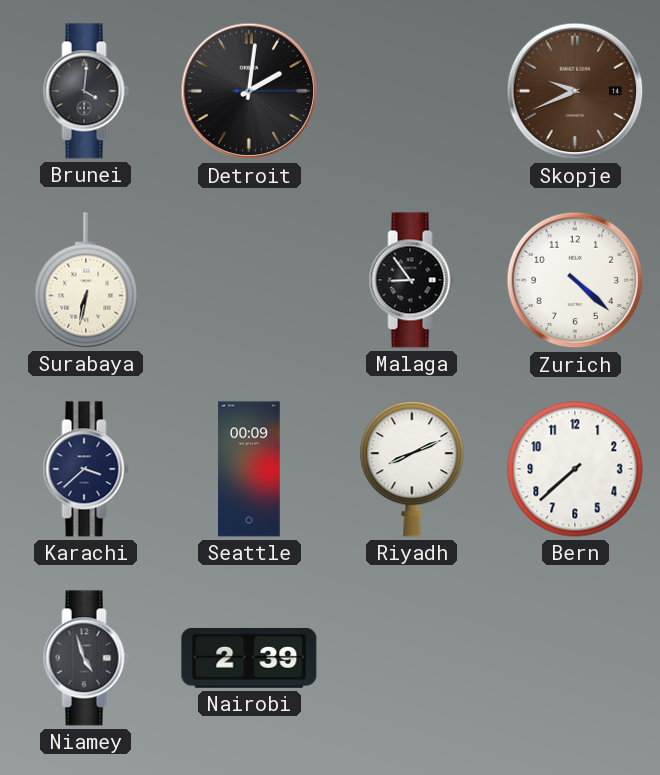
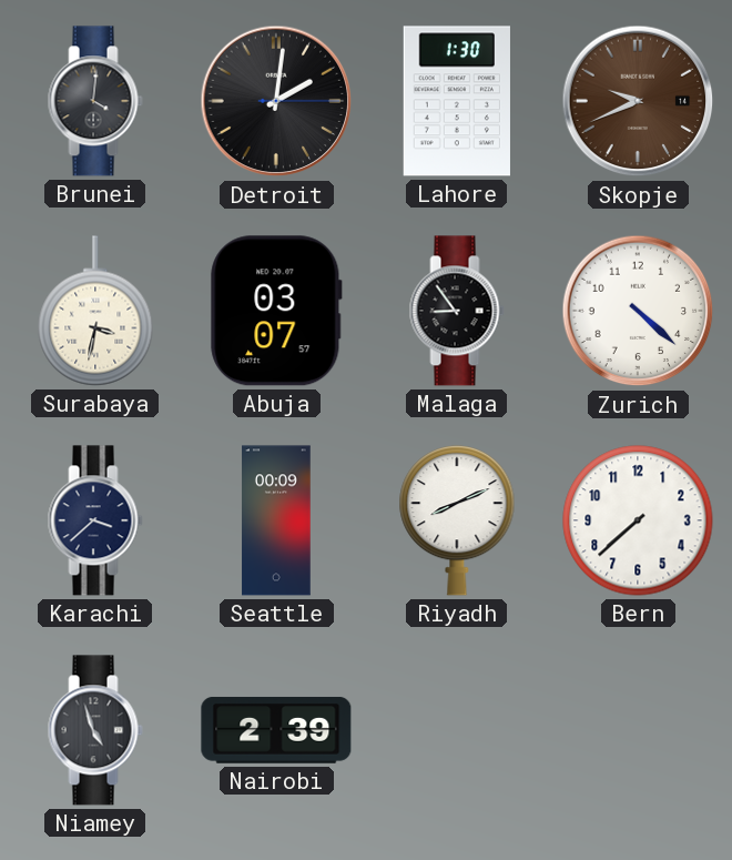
Lahore: none -> 1:30
Surabaya: 6:32 -> 3:32
Abuja: none -> 03:07
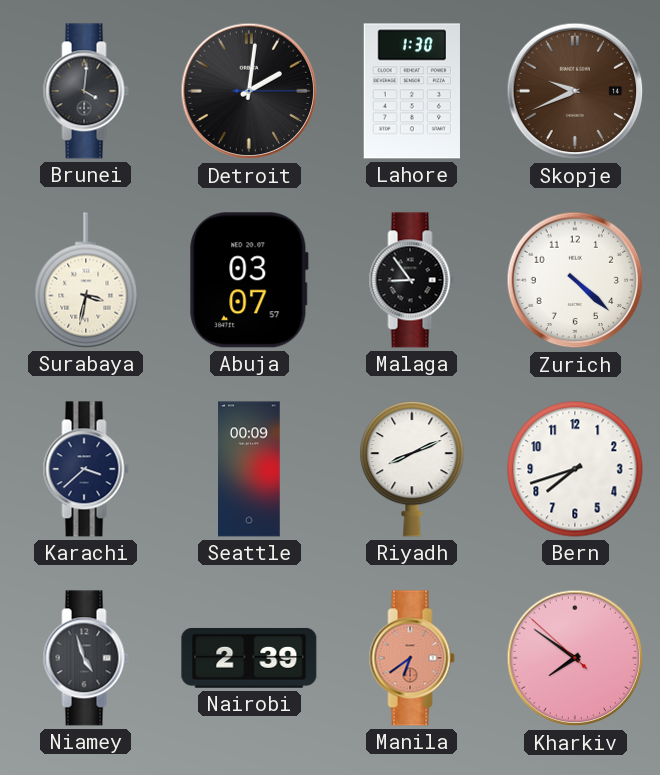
Bern: 7:38 -> 7:42
Manila: none -> 6:39
Kharkiv: none -> 7:50
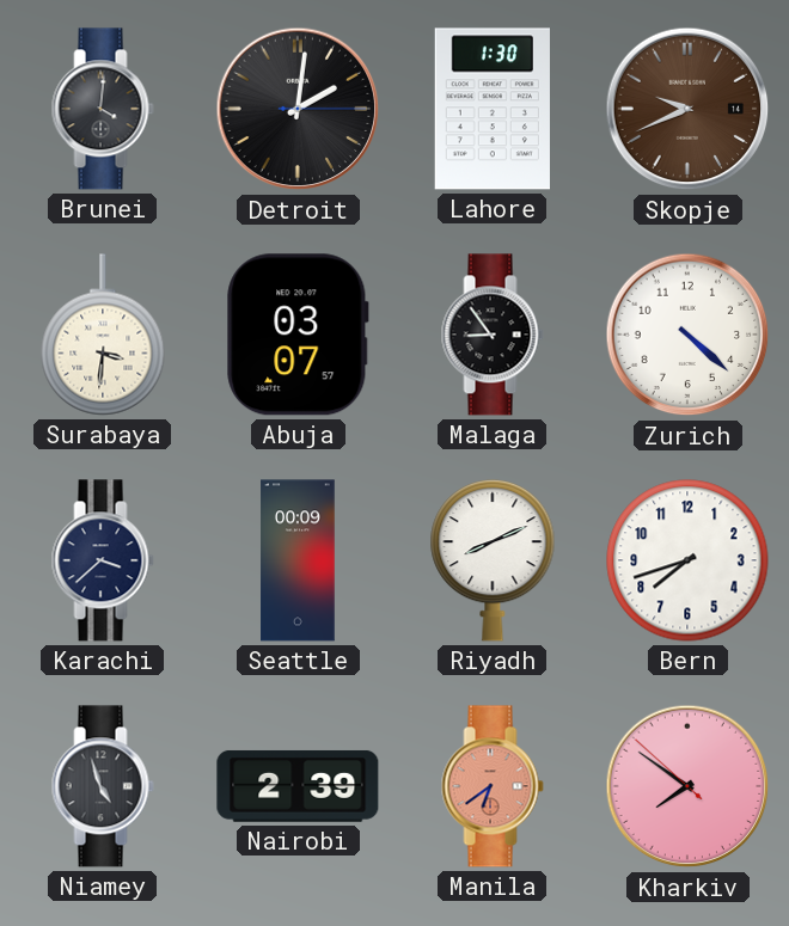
Surabaya: 3:32 -> 3:31
